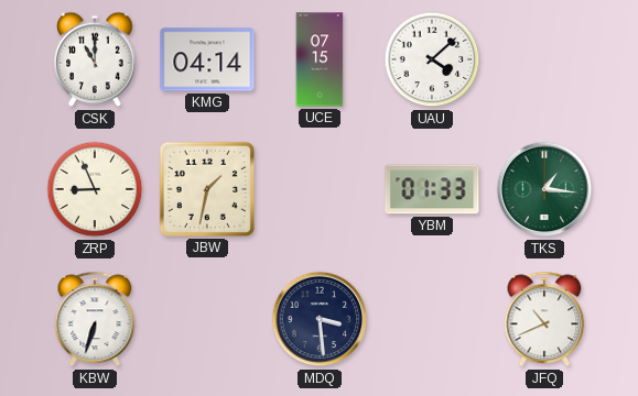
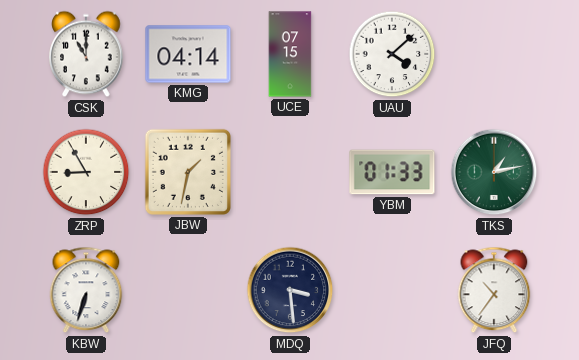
ZRP: 8:56 -> 8:55
TKS: 1:16 -> 1:13
JFQ: 10:41 -> 10:36
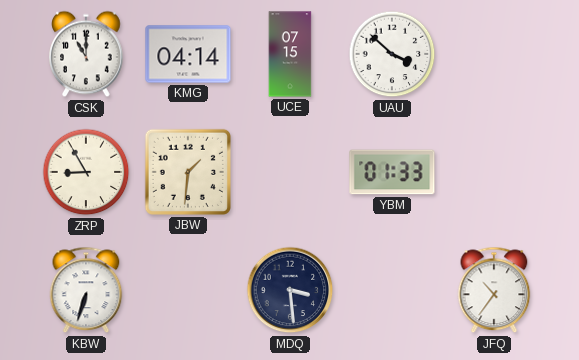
UAU: 4:08 -> 3:52
JBW: 1:32 -> 1:31
TKS: 1:13 -> none
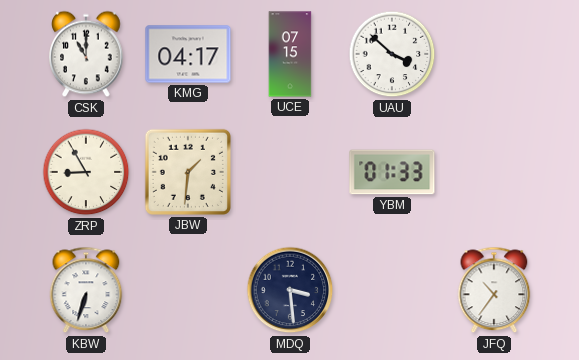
KMG: 04:14 -> 04:17
